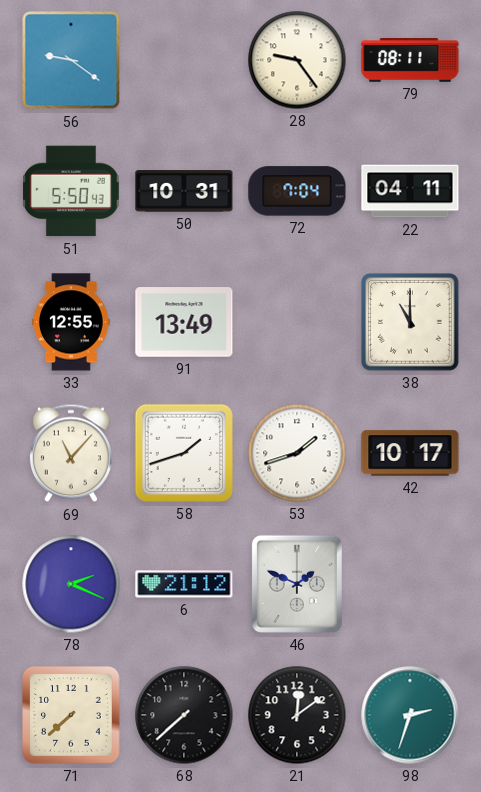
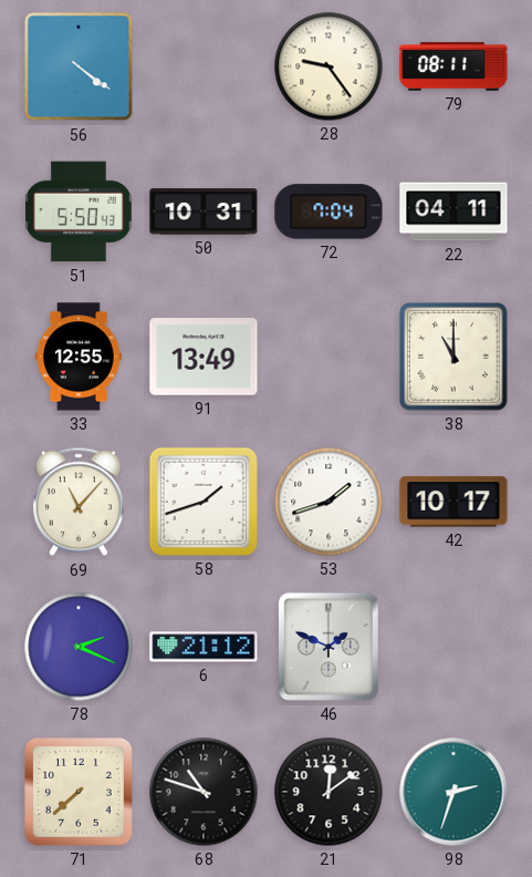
56: 9:21 -> 4:21
68: 7:38 -> 10:48
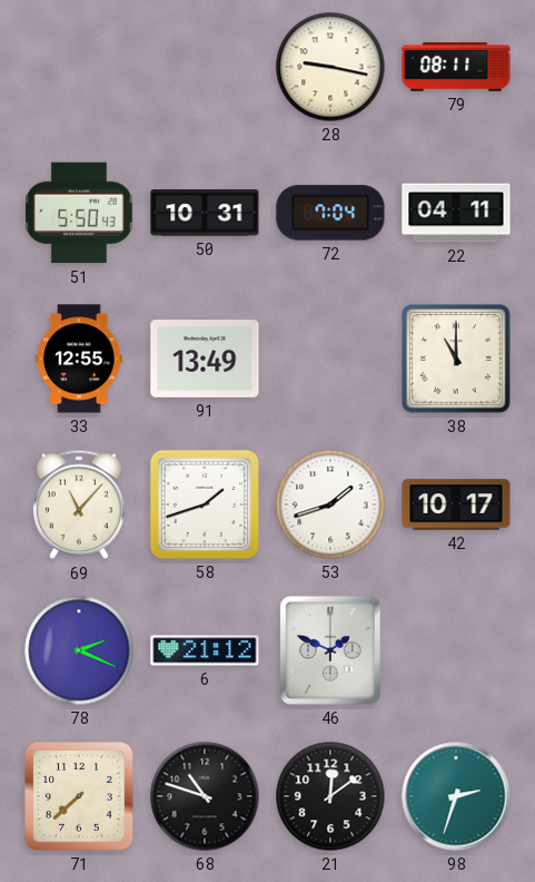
56: 4:21 -> none
28: 9:24 -> 9:17
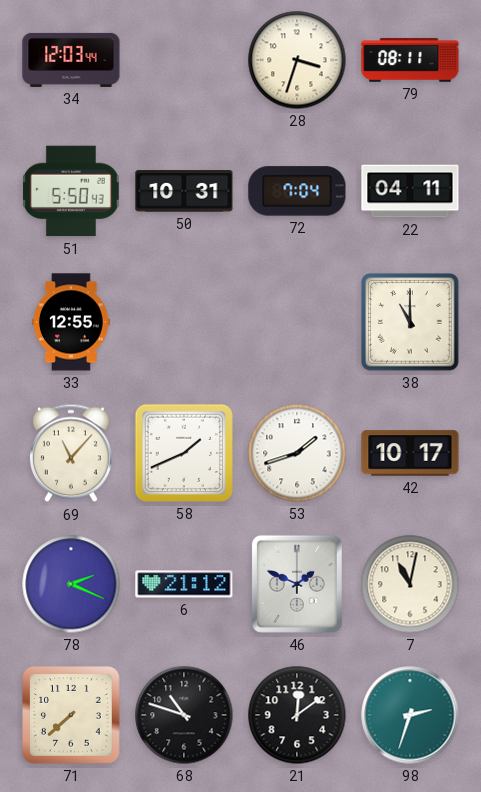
34: none -> 12:03
28: 9:17 -> 3:33
91: 13:49 -> none
58: 1:42 -> 1:41
7: none -> 11:02
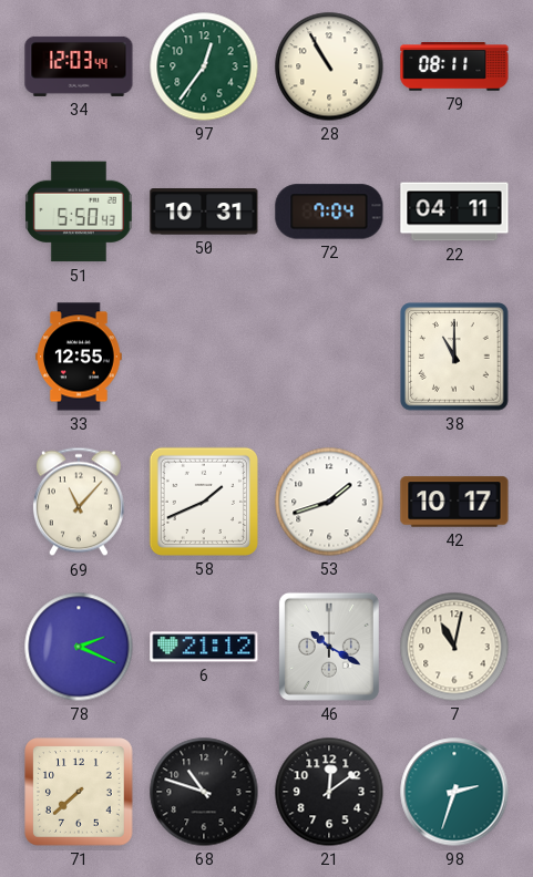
97: none -> 12:36
28: 3:33 -> 10:55
46: 1:49 -> 10:20
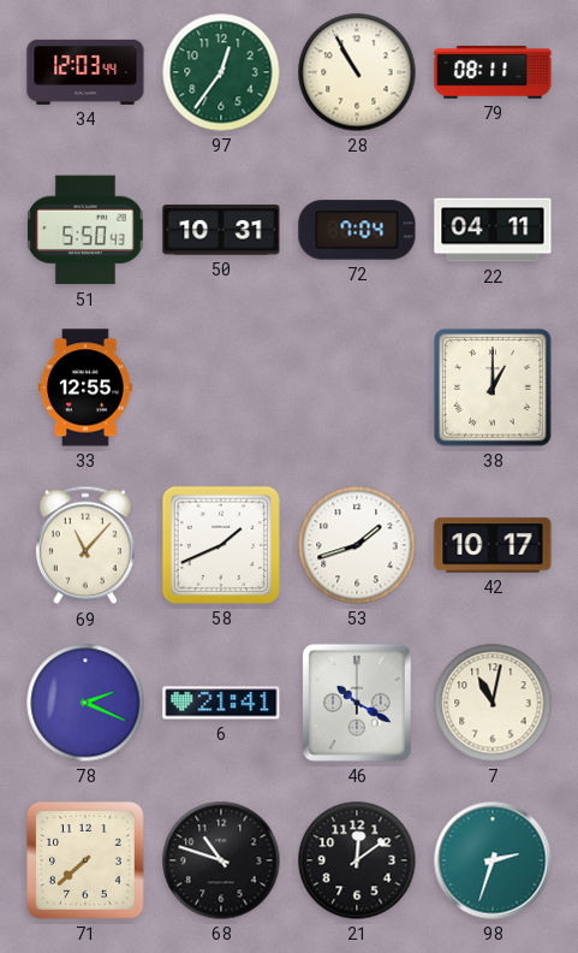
38: 11:00 -> 1:00
6: 21:12 -> 21:41
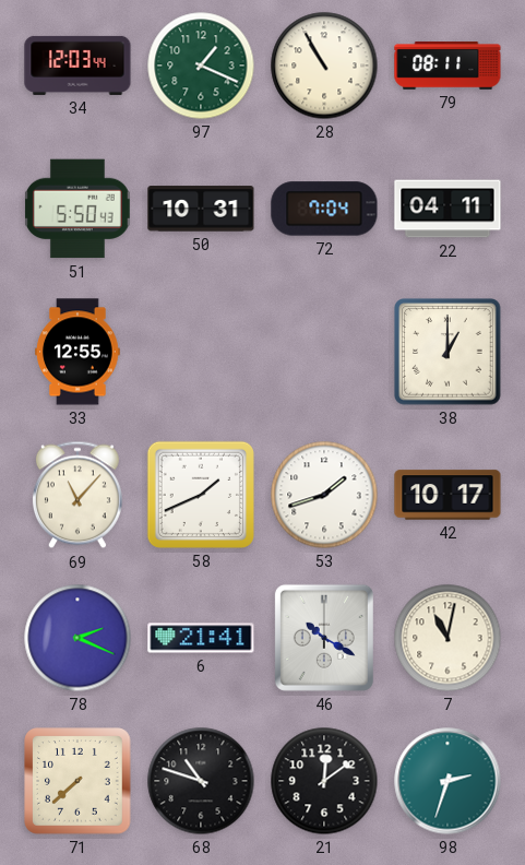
97: 12:36 -> 1:19
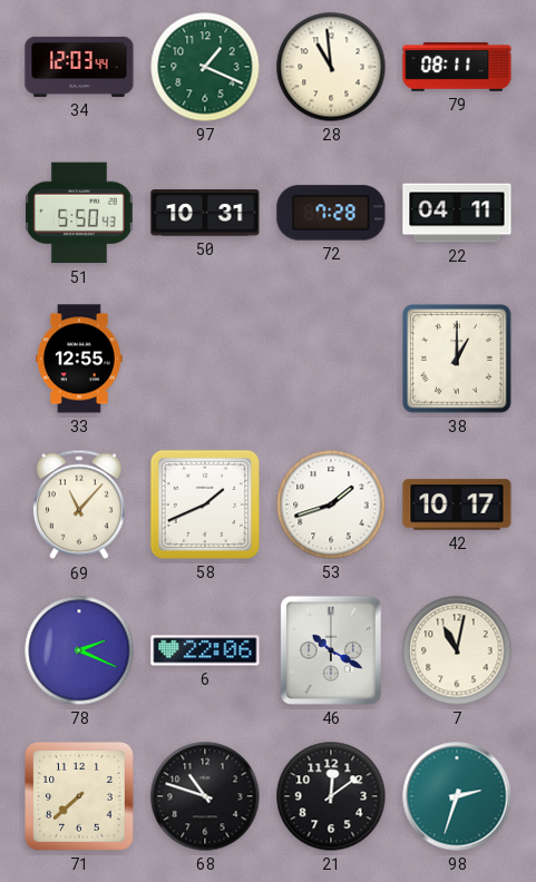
28: 10:55 -> 10:59
72: 7:04 -> 7:28
6: 21:41 -> 22:06
